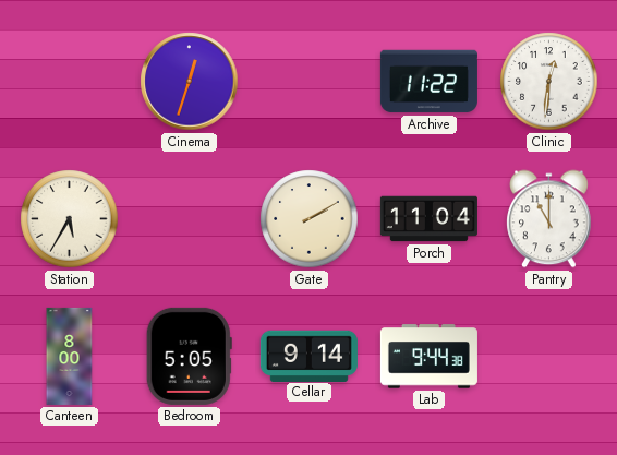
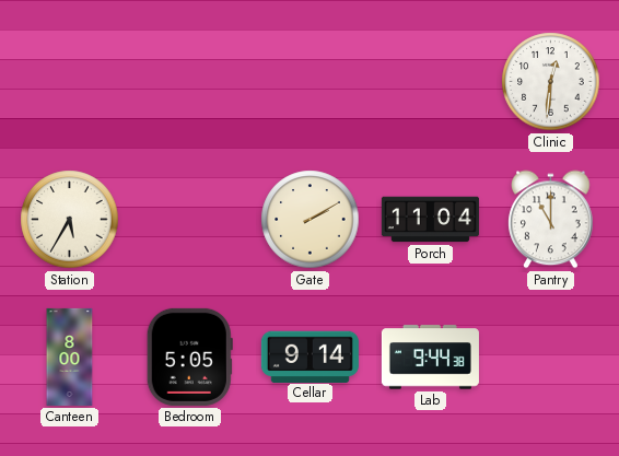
Cinema: 12:33 -> none
Archive: 11:22 -> none
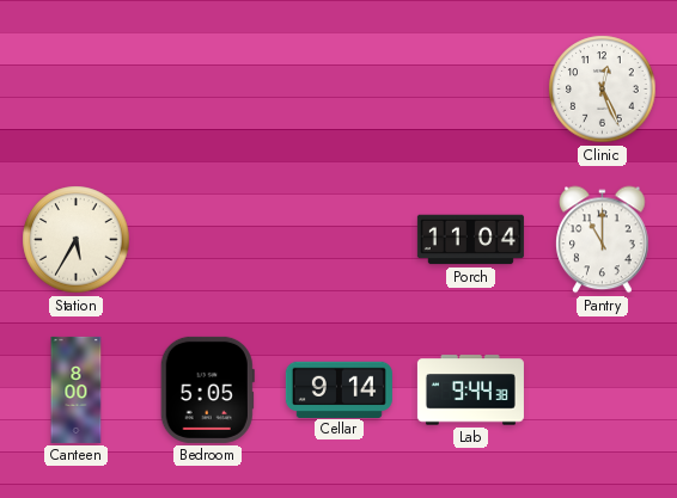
Clinic: 12:31 -> 12:26
Gate: 2:10 -> none
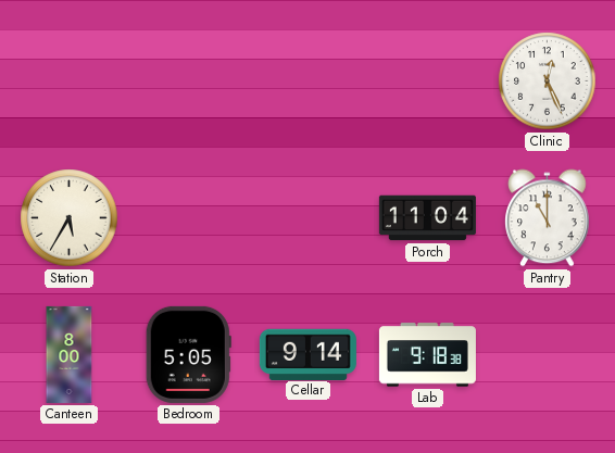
Lab: 9:44 -> 9:18
